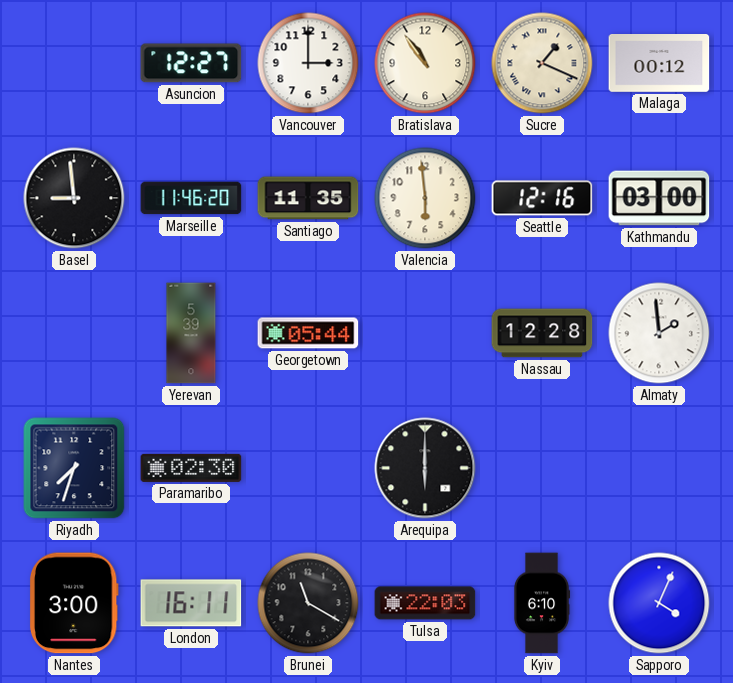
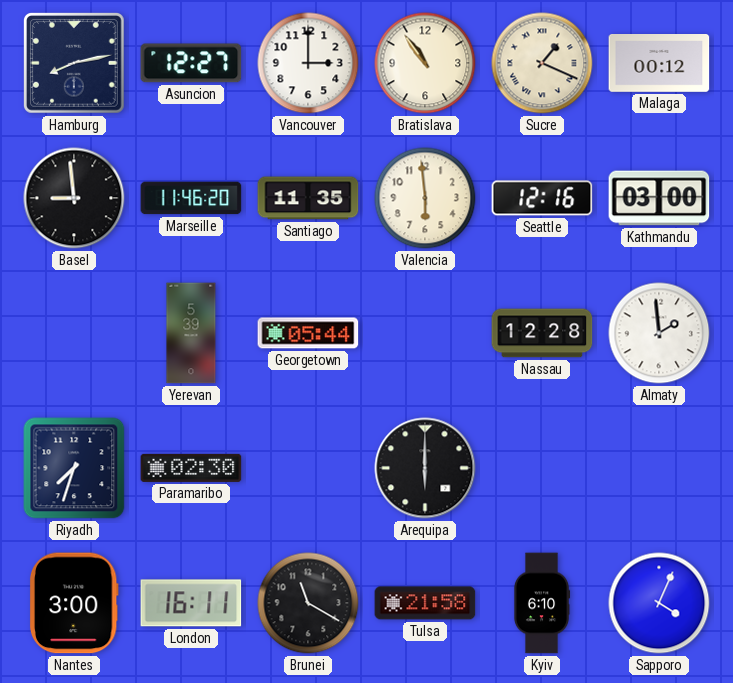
Hamburg: none -> 8:13
Tulsa: 22:03 -> 21:58
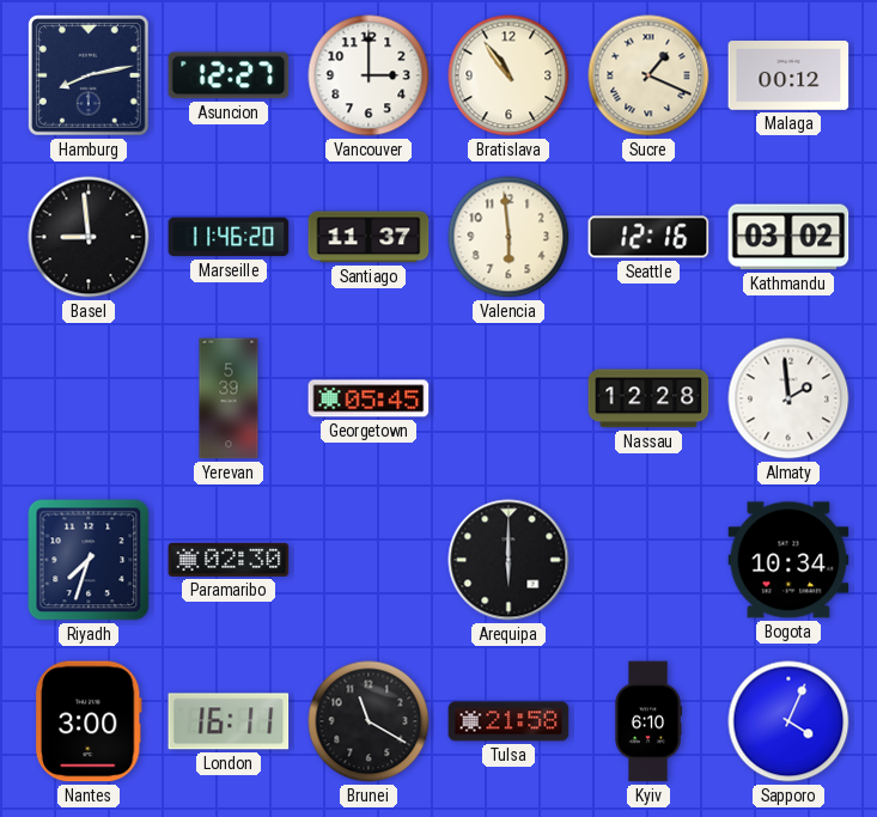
Santiago: 11:35 -> 11:37
Kathmandu: 03:00 -> 03:02
Georgetown: 05:44 -> 05:45
Bogota: none -> 10:34
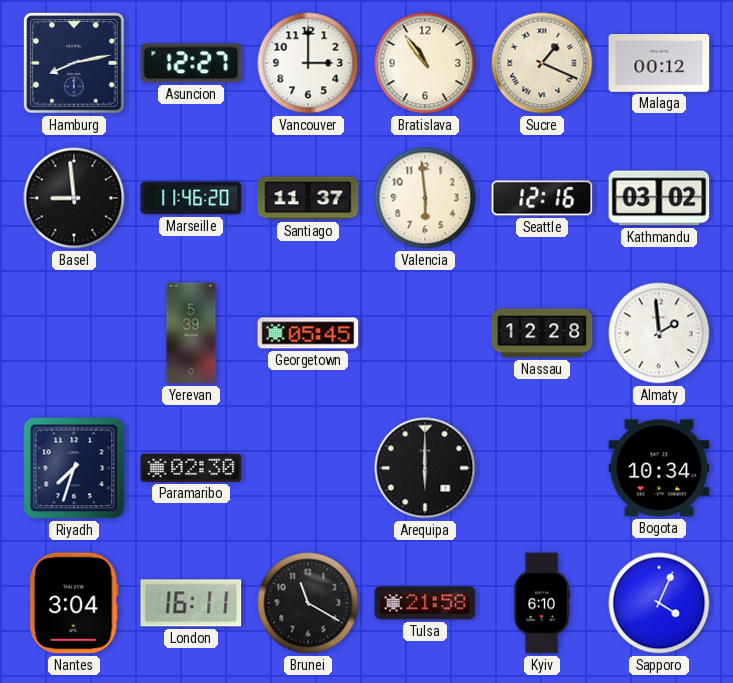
Nantes: 3:00 -> 3:04
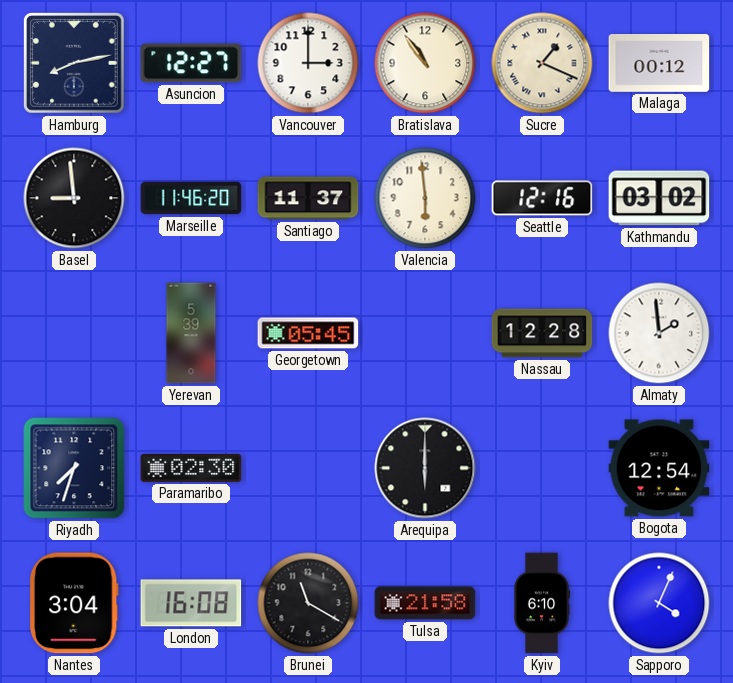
Bogota: 10:34 -> 12:54
London: 16:11 -> 16:08
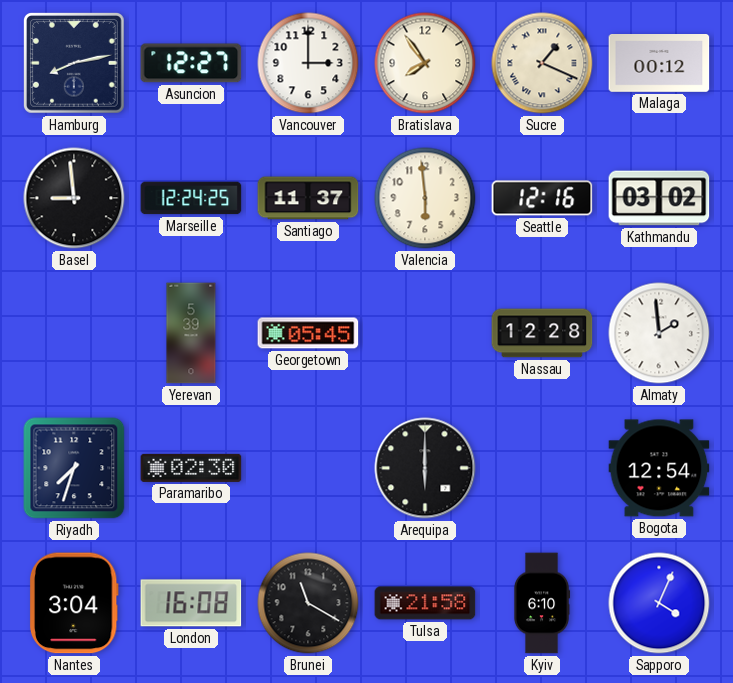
Bratislava: 10:54 -> 7:54
Marseille: 11:46 -> 12:24
